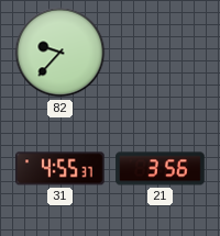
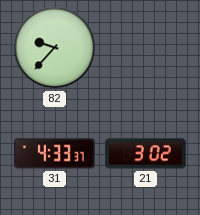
31: 4:55 -> 4:33
21: 3:56 -> 3:02
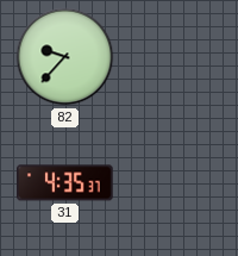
31: 4:33 -> 4:35
21: 3:02 -> none
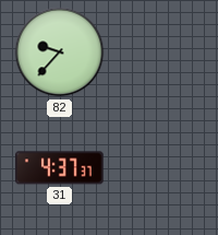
31: 4:35 -> 4:37
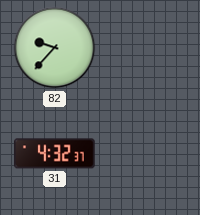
31: 4:37 -> 4:32
